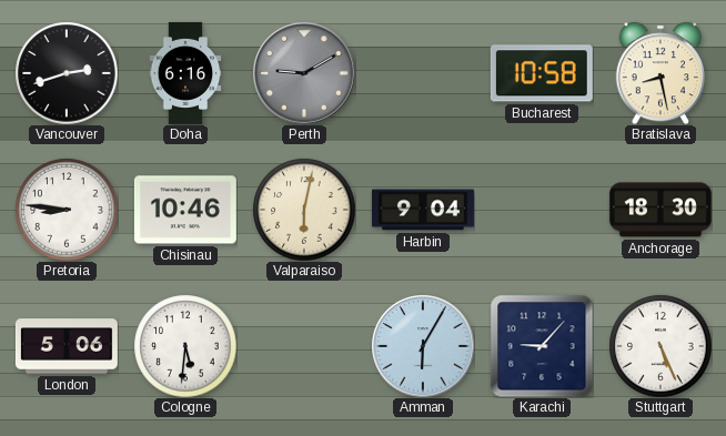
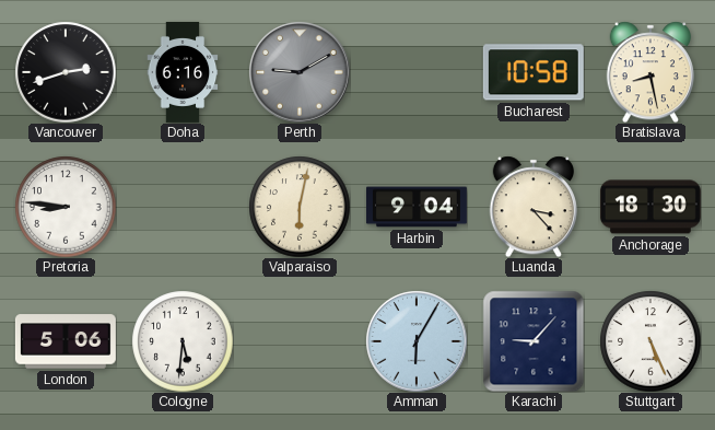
Chisinau: 10:46 -> none
Luanda: none -> 3:23
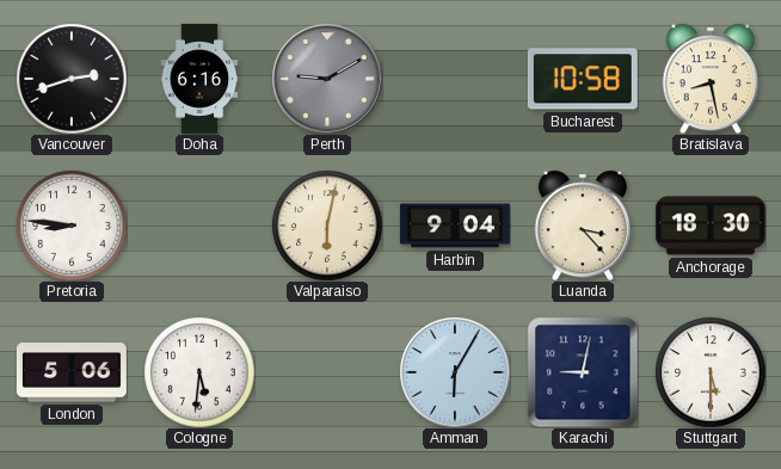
Karachi: 9:07 -> 9:02
Stuttgart: 5:26 -> 5:30
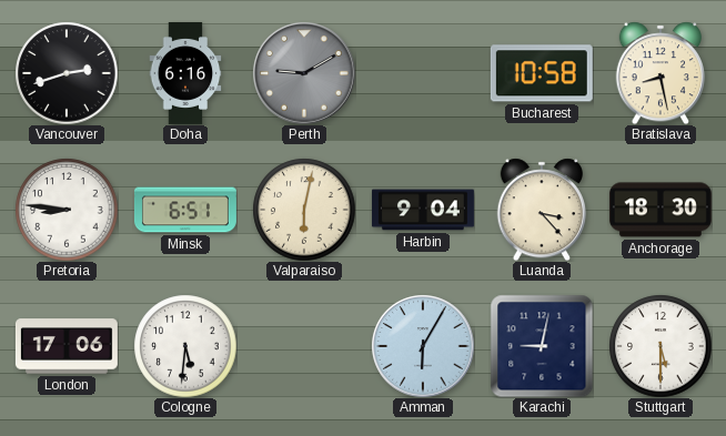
Minsk: none -> 6:51
London: 5:06 -> 17:06
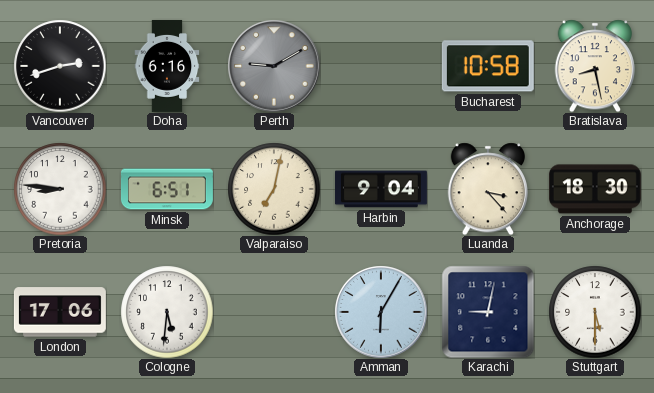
Valparaiso: 6:02 -> 7:02
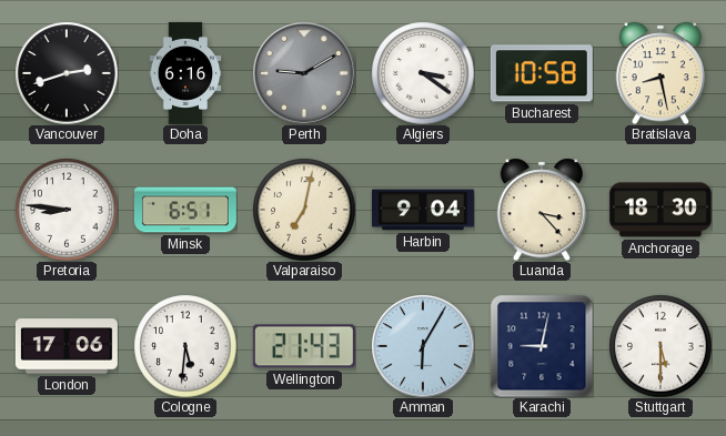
Algiers: none -> 3:21
Wellington: none -> 21:43
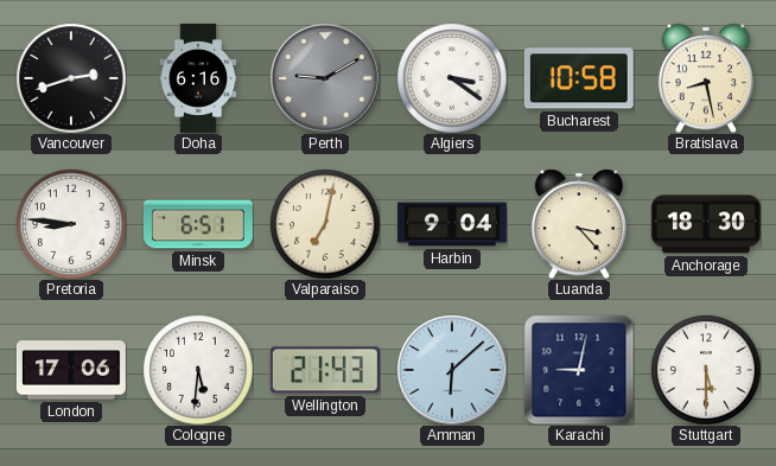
Amman: 6:05 -> 6:08
